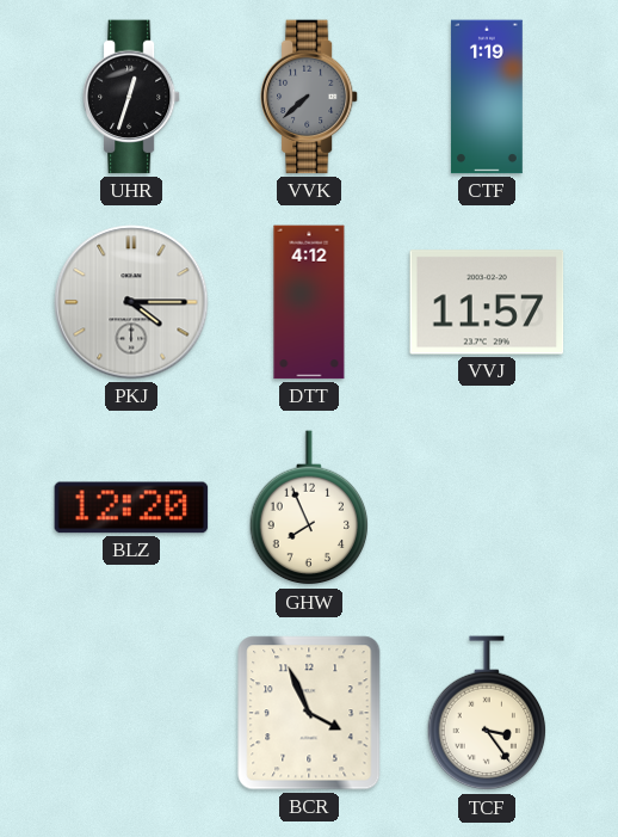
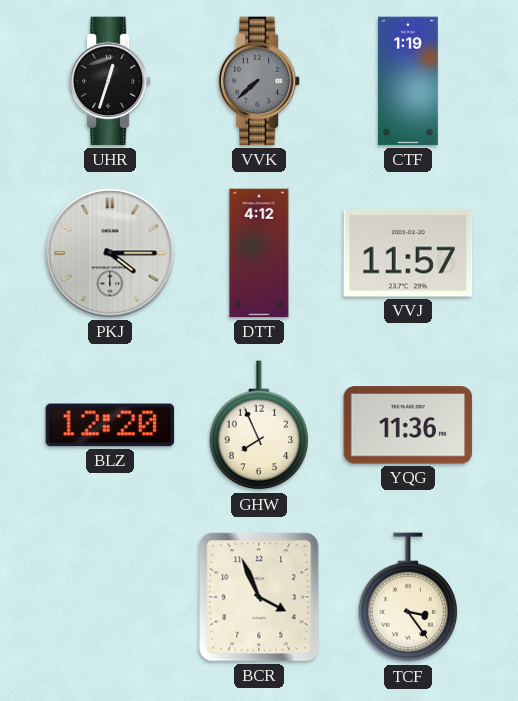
YQG: none -> 11:36
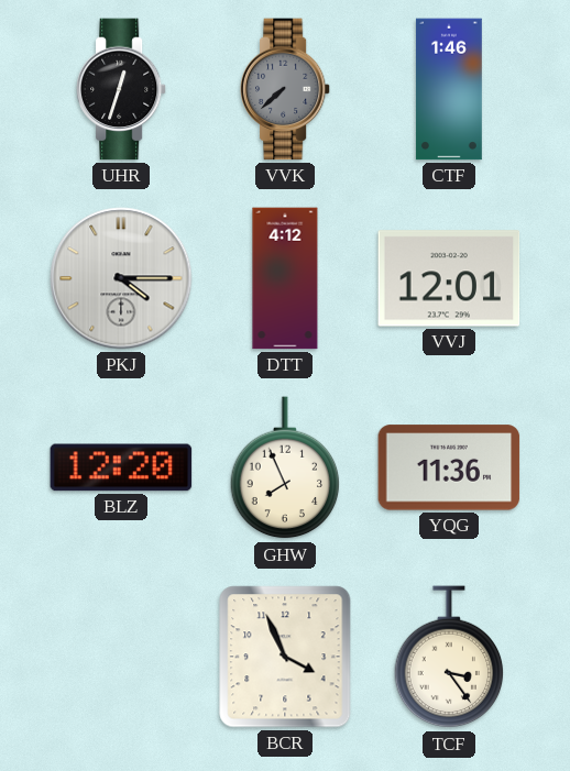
CTF: 1:19 -> 1:46
VVJ: 11:57 -> 12:01
